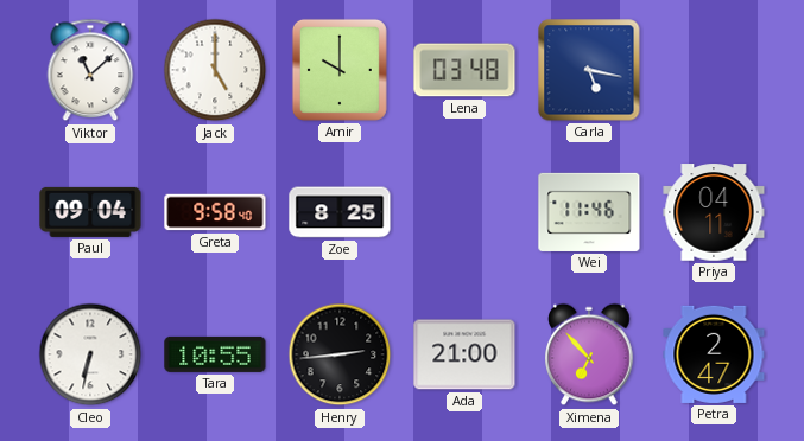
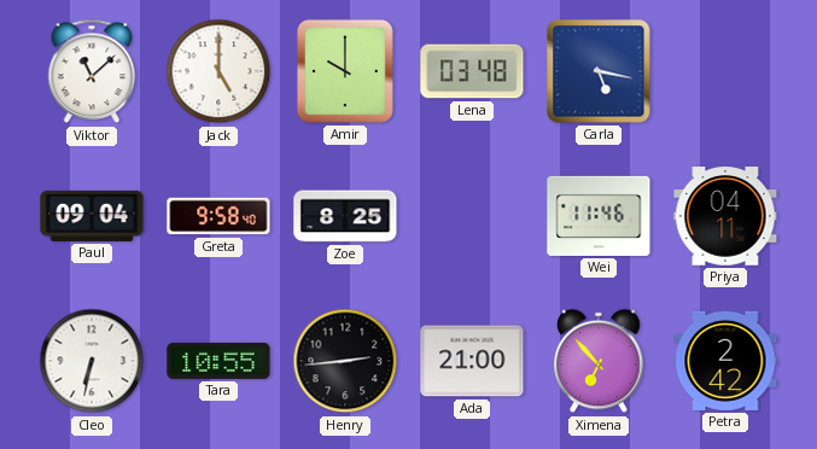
Petra: 2:47 -> 2:42
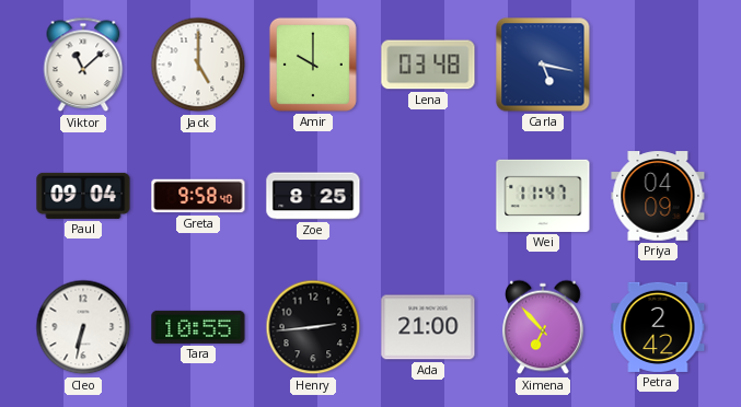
Wei: 11:46 -> 11:47
Priya: 04:11 -> 04:09
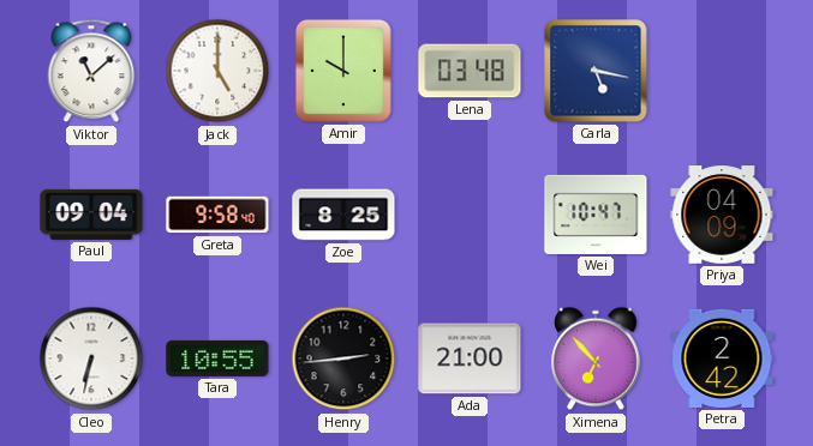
Wei: 11:47 -> 10:47
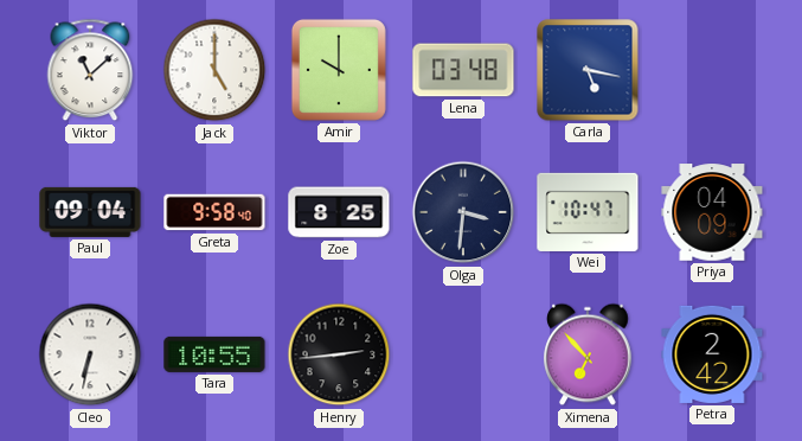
Olga: none -> 3:31
Ada: 21:00 -> none
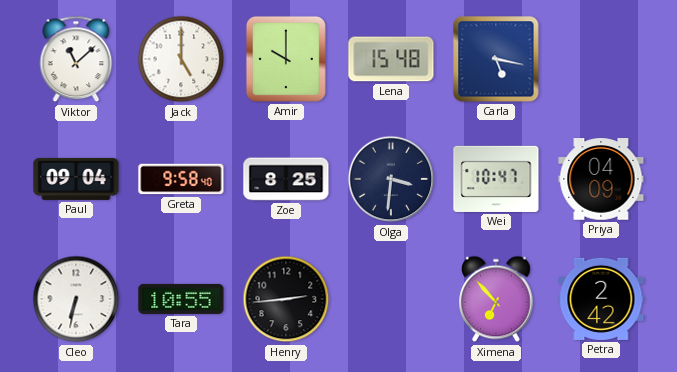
Lena: 03:48 -> 15:48
